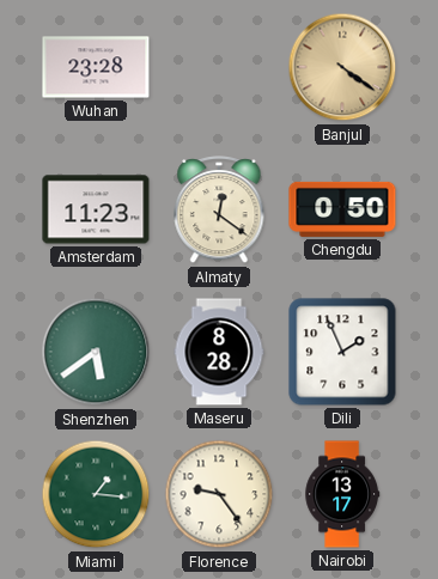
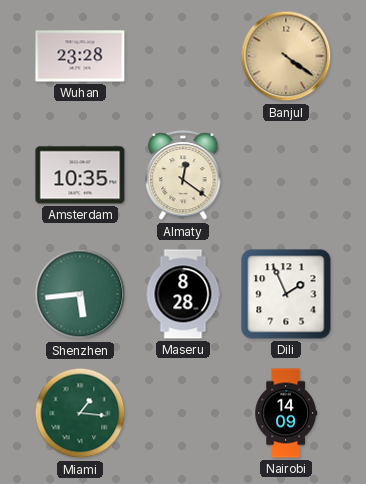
Amsterdam: 11:23 -> 10:35
Chengdu: 0:50 -> none
Shenzhen: 5:39 -> 5:44
Florence: 9:24 -> none
Nairobi: 13:17 -> 14:09
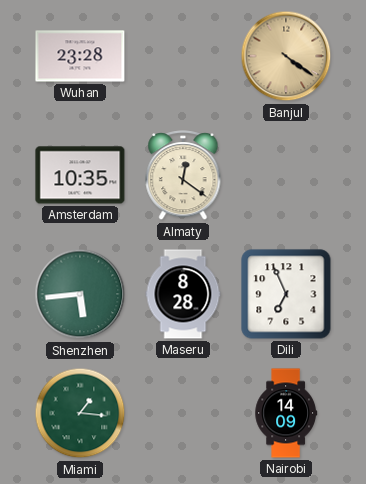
Dili: 1:56 -> 6:56
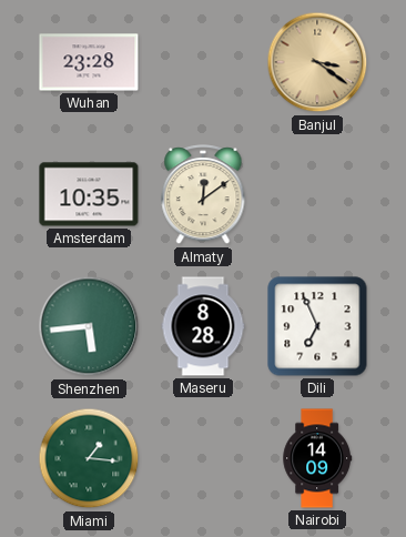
Banjul: 4:21 -> 3:21
Almaty: 12:21 -> 12:09
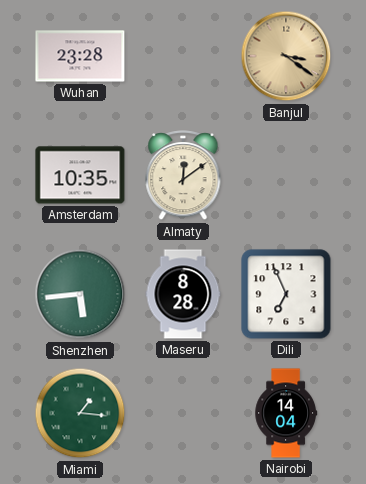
Nairobi: 14:09 -> 14:04
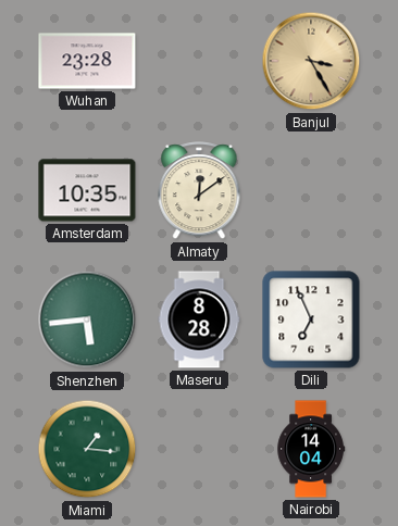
Banjul: 3:21 -> 3:25
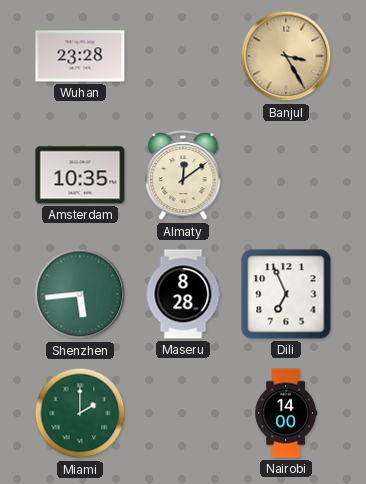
Miami: 1:16 -> 2:00
Nairobi: 14:04 -> 14:00
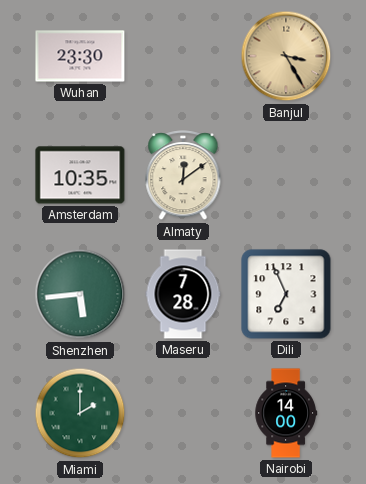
Wuhan: 23:28 -> 23:30
Maseru: 8:28 -> 7:28
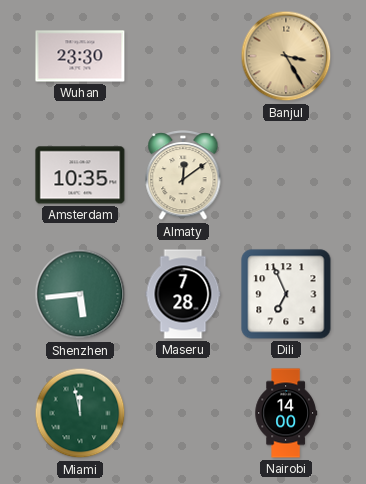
Miami: 2:00 -> 11:58
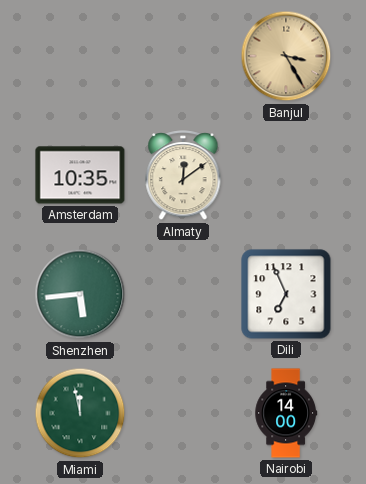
Wuhan: 23:30 -> none
Maseru: 7:28 -> none
